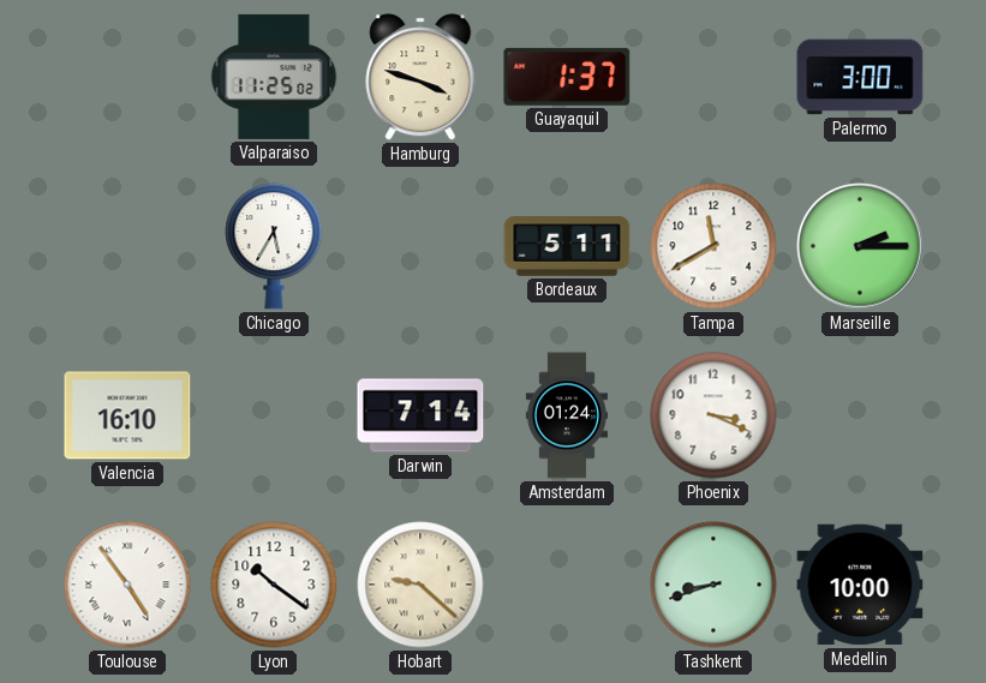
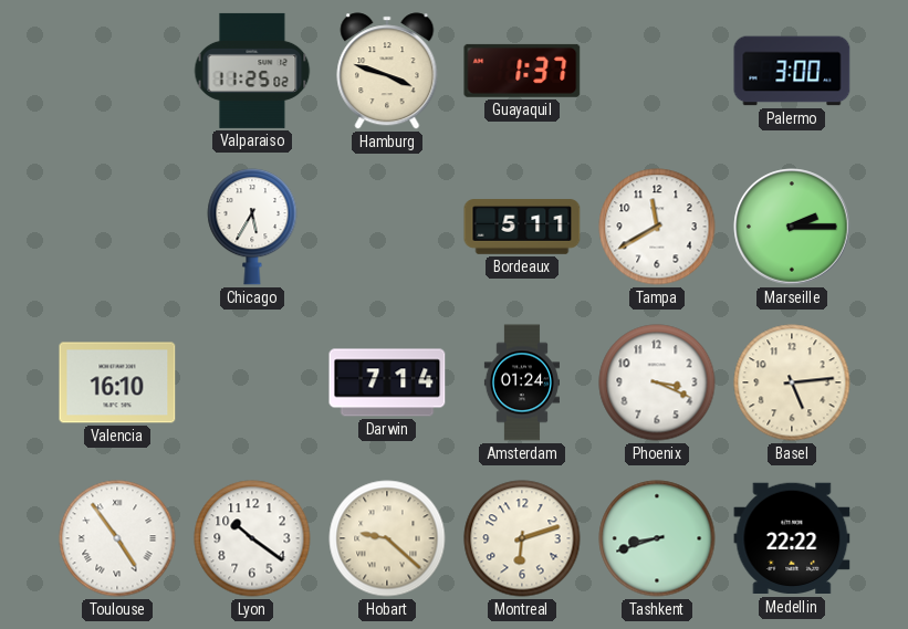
Basel: none -> 5:14
Montreal: none -> 6:12
Medellin: 10:00 -> 22:22
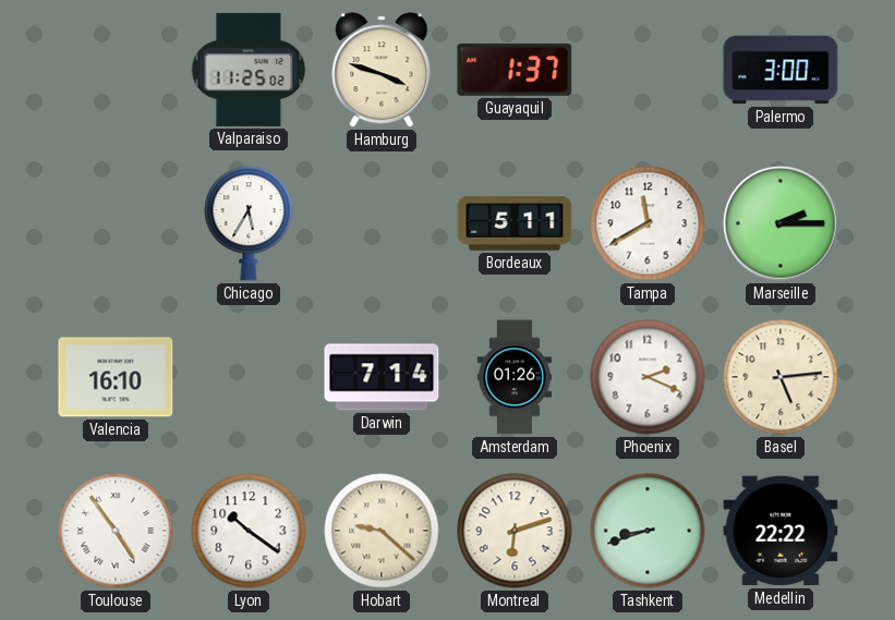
Amsterdam: 01:24 -> 01:26
Phoenix: 3:19 -> 2:19
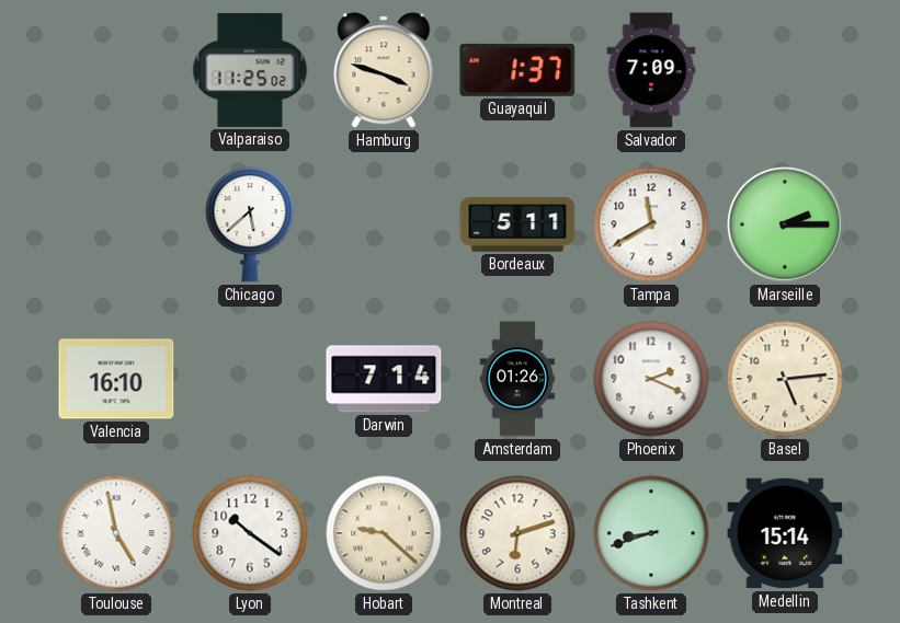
Salvador: none -> 7:09
Palermo: 3:00 -> none
Chicago: 5:35 -> 5:38
Toulouse: 4:54 -> 4:58
Medellin: 22:22 -> 15:14
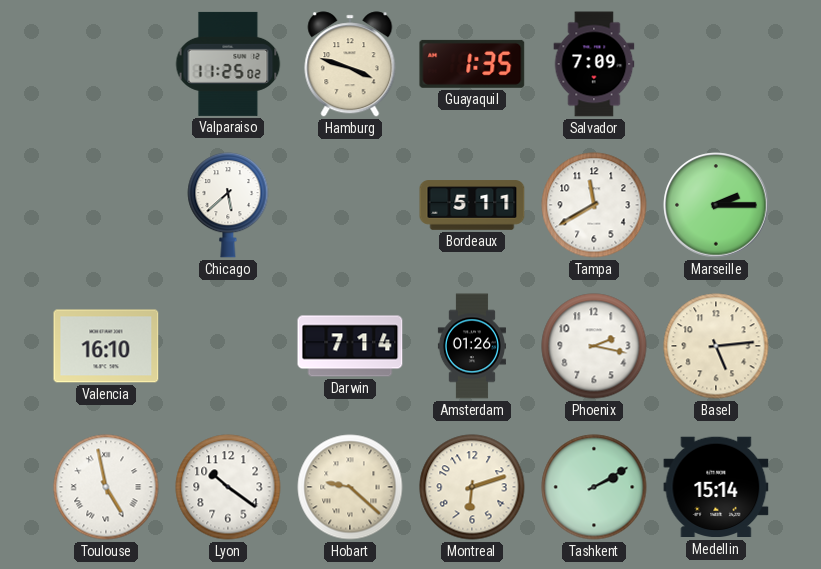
Guayaquil: 1:37 -> 1:35
Phoenix: 2:19 -> 2:17
Tashkent: 8:42 -> 2:10
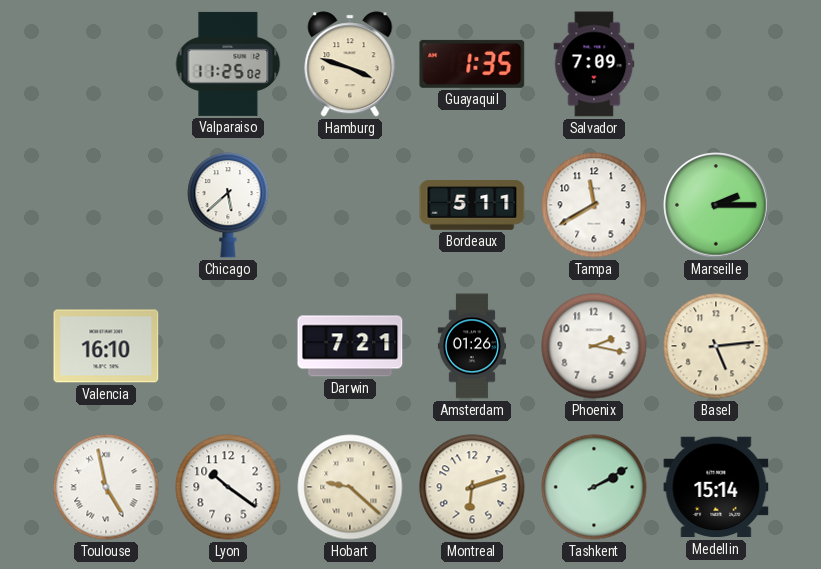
Darwin: 7:14 -> 7:21
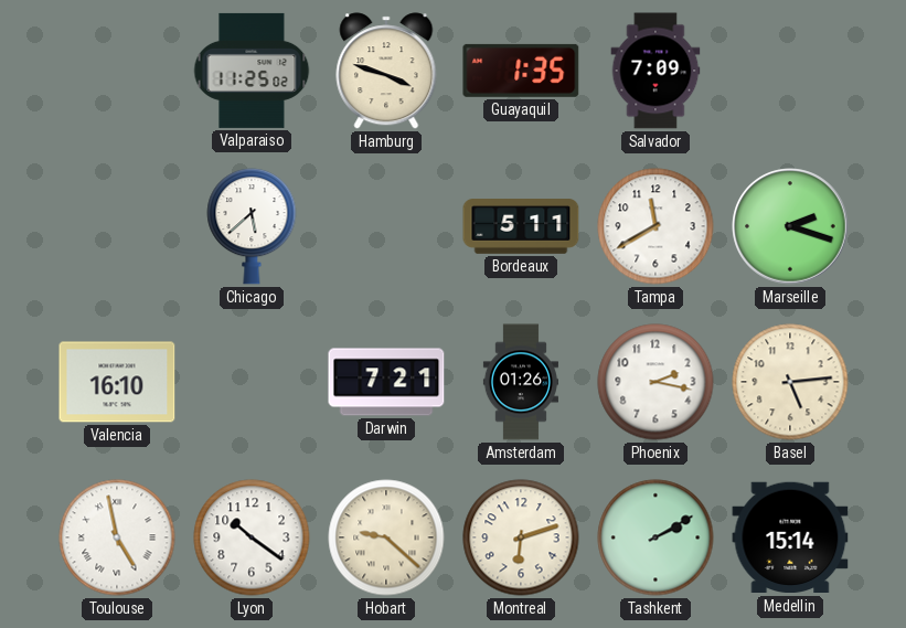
Marseille: 2:15 -> 2:18
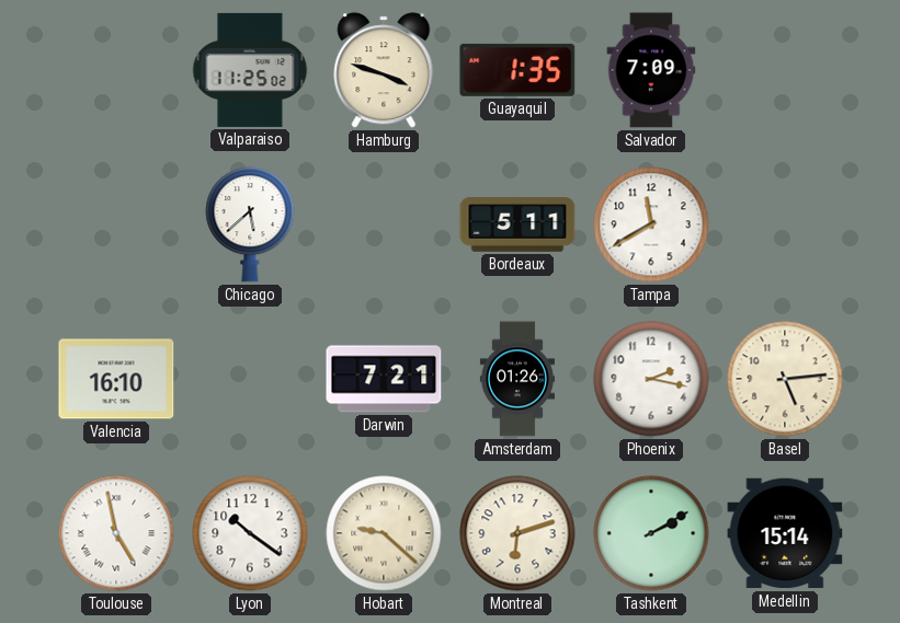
Marseille: 2:18 -> none
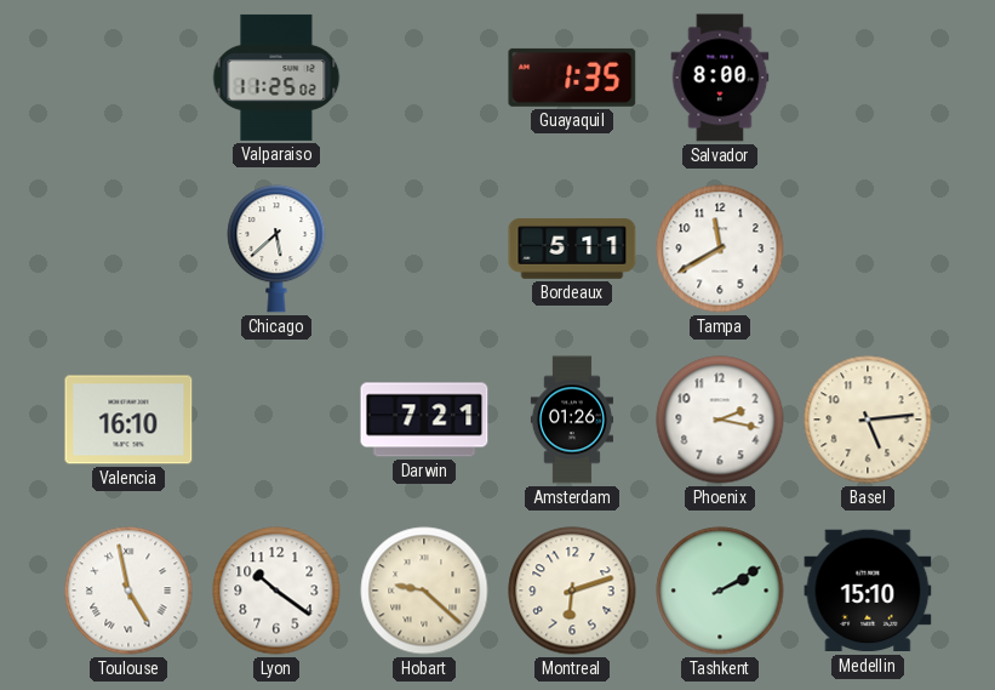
Hamburg: 3:48 -> none
Salvador: 7:09 -> 8:00
Medellin: 15:14 -> 15:10
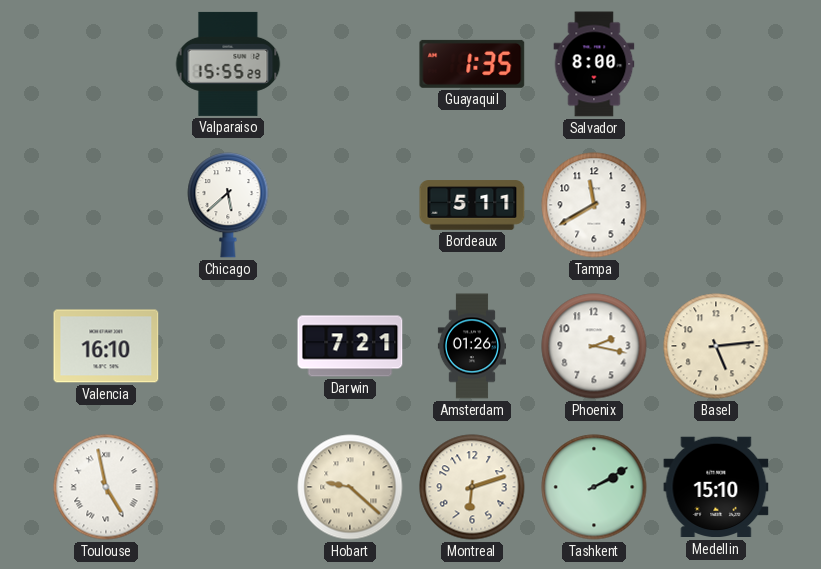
Valparaiso: 11:25 -> 15:55
Lyon: 10:21 -> none
